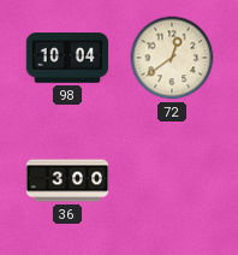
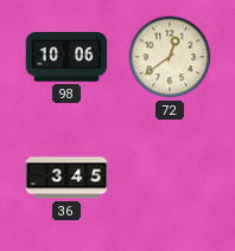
98: 10:04 -> 10:06
36: 3:00 -> 3:45
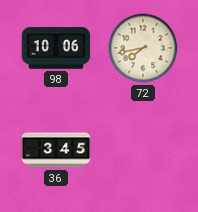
72: 12:39 -> 7:43
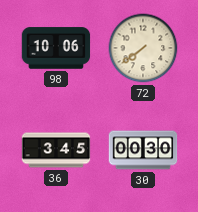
72: 7:43 -> 7:39
30: none -> 00:30
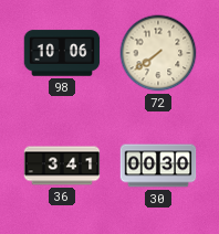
36: 3:45 -> 3:41
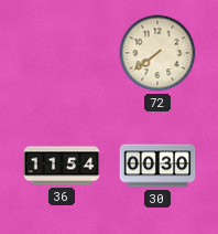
98: 10:06 -> none
36: 3:41 -> 11:54
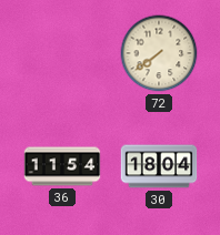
30: 00:30 -> 18:04
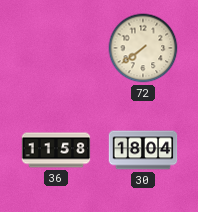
36: 11:54 -> 11:58
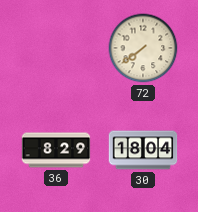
36: 11:58 -> 8:29
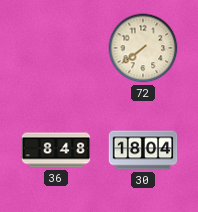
36: 8:29 -> 8:48
